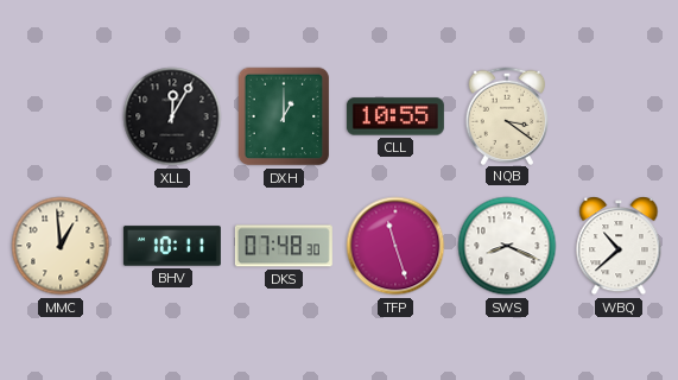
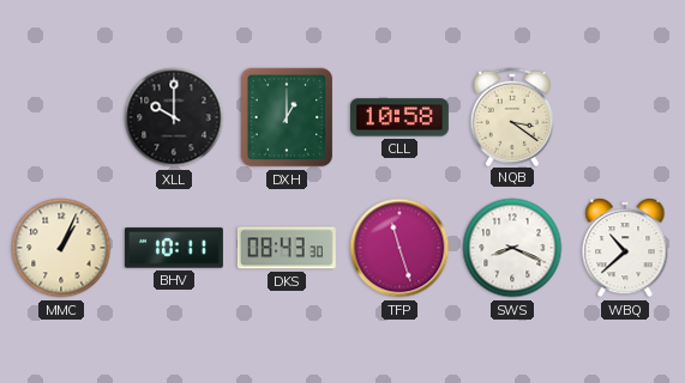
XLL: 12:05 -> 10:00
CLL: 10:55 -> 10:58
MMC: 12:59 -> 1:04
DKS: 07:48 -> 08:43
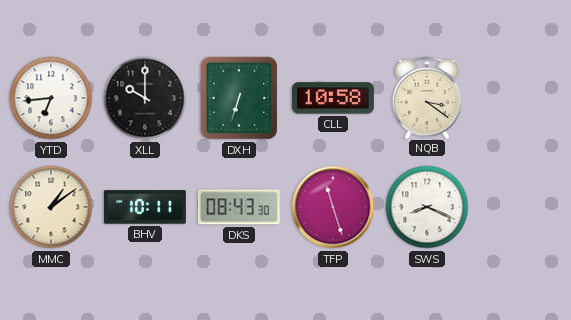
YTD: none -> 6:44
DXH: 1:00 -> 6:33
MMC: 1:04 -> 1:09
WBQ: 10:38 -> none
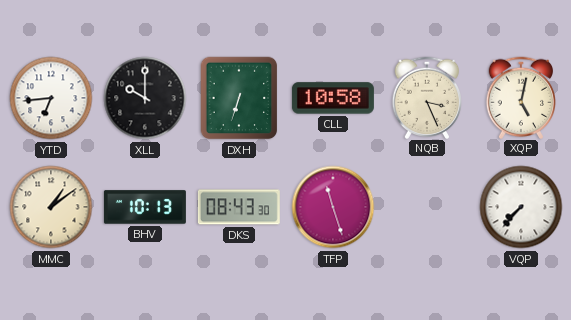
NQB: 3:21 -> 3:26
XQP: none -> 5:02
BHV: 10:11 -> 10:13
SWS: 8:19 -> none
VQP: none -> 7:37
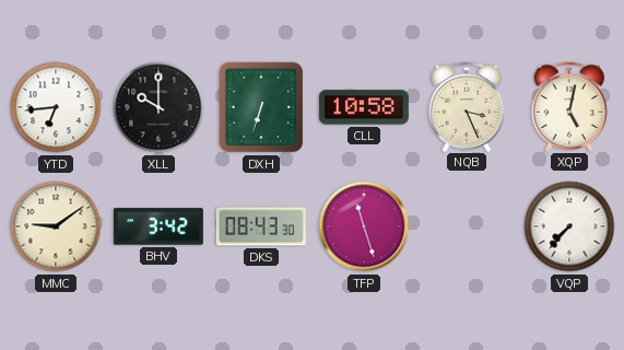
MMC: 1:09 -> 9:09
BHV: 10:13 -> 3:42
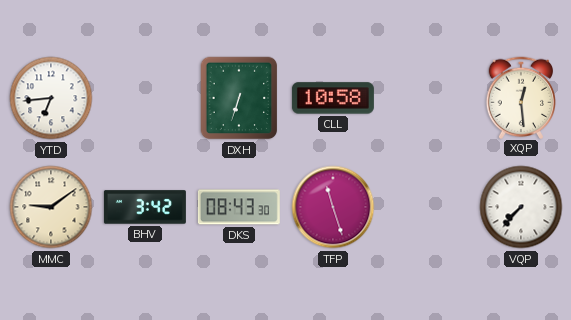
XLL: 10:00 -> none
NQB: 3:26 -> none
XQP: 5:02 -> 12:29
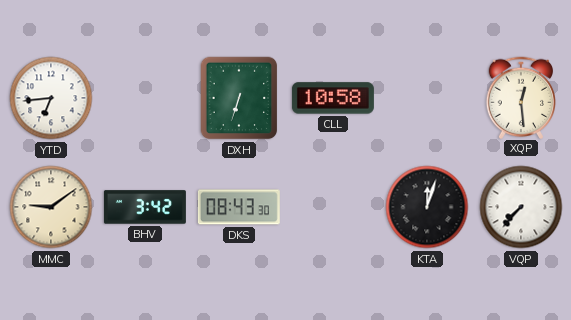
TFP: 11:27 -> none
KTA: none -> 12:03
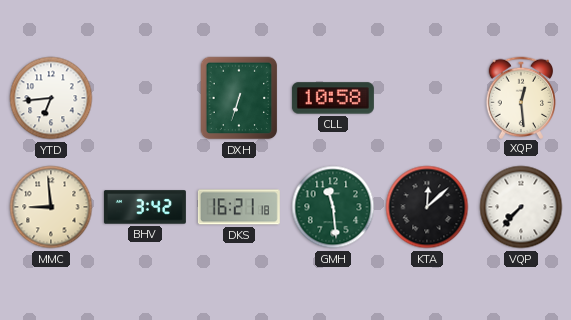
MMC: 9:09 -> 8:59
DKS: 08:43 -> 16:21
GMH: none -> 11:29
KTA: 12:03 -> 12:08
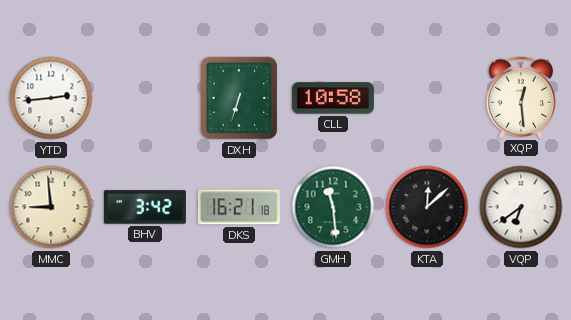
YTD: 6:44 -> 2:44
VQP: 7:37 -> 6:39
